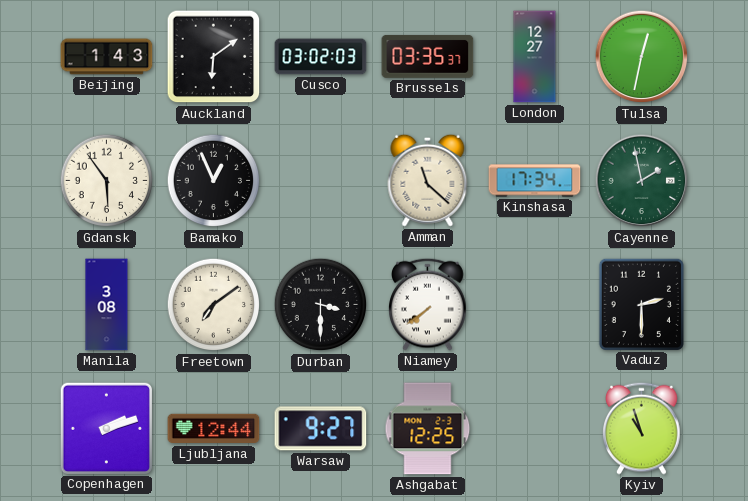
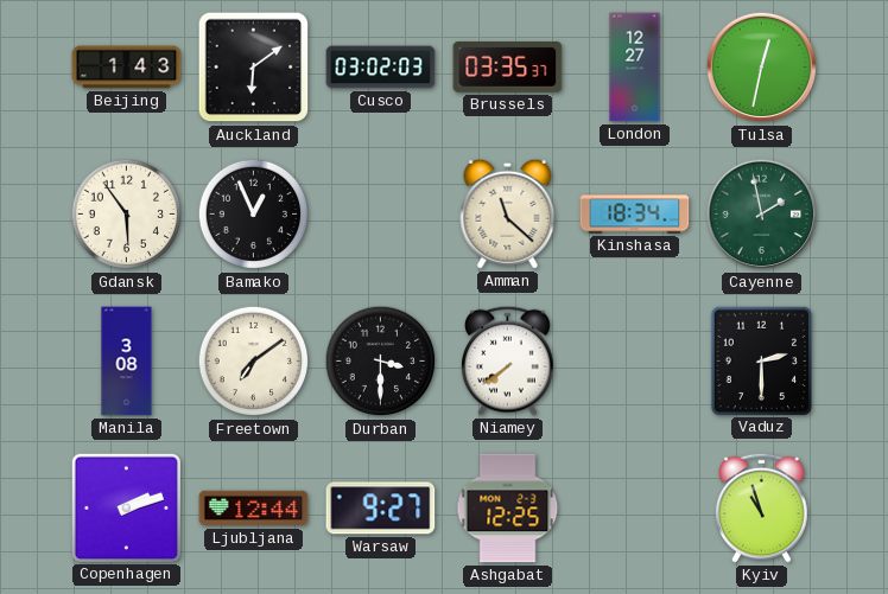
Kinshasa: 17:34 -> 18:34
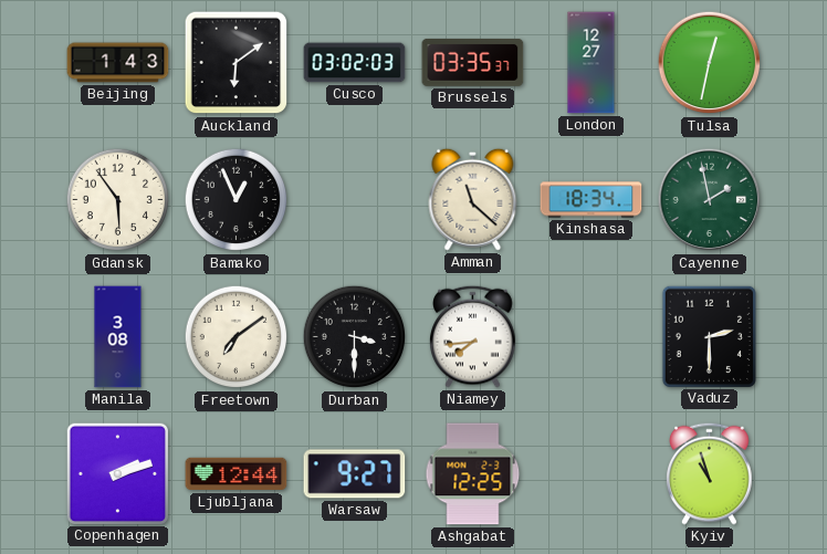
Niamey: 7:39 -> 7:44
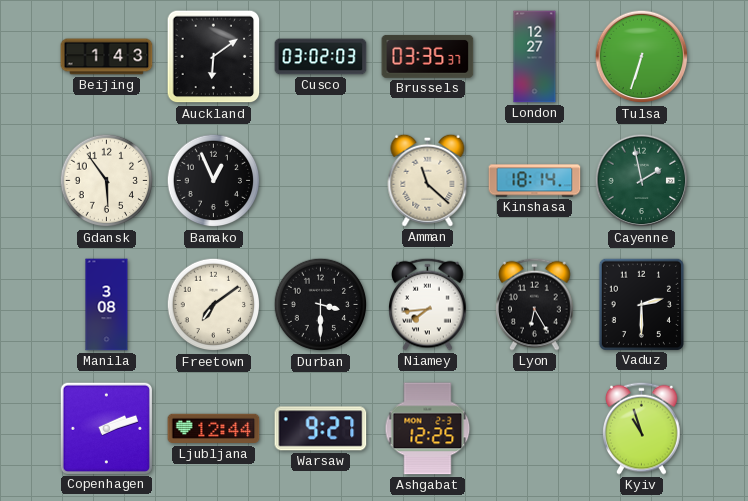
Tulsa: 12:32 -> 6:33
Kinshasa: 18:34 -> 18:14
Lyon: none -> 6:25
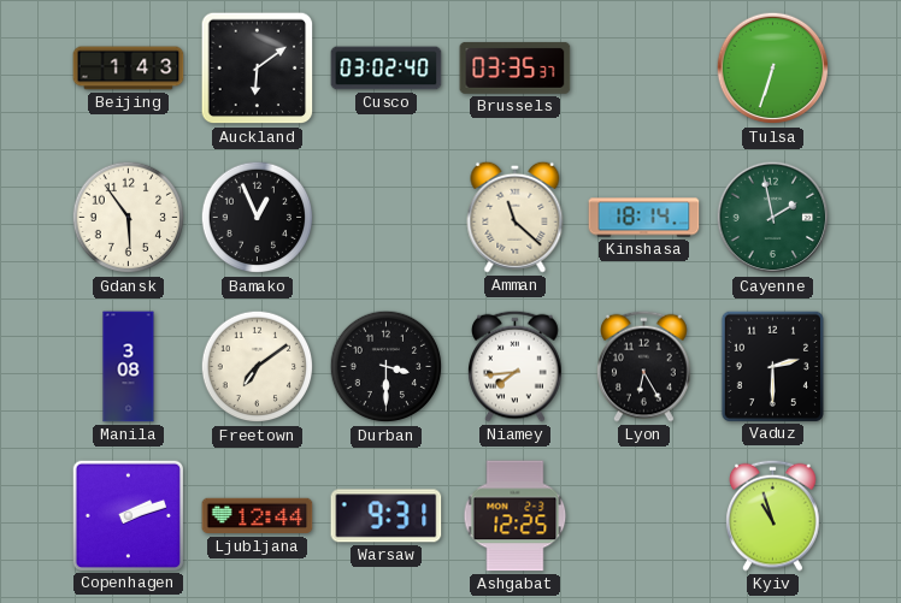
Cusco: 03:02:03 -> 03:02:40
London: 12:27 -> none
Warsaw: 9:27 -> 9:31
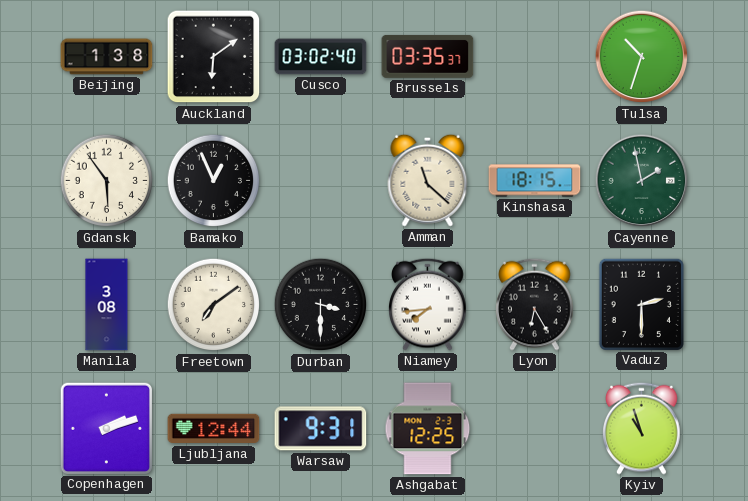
Beijing: 1:43 -> 1:38
Tulsa: 6:33 -> 10:33
Kinshasa: 18:14 -> 18:15
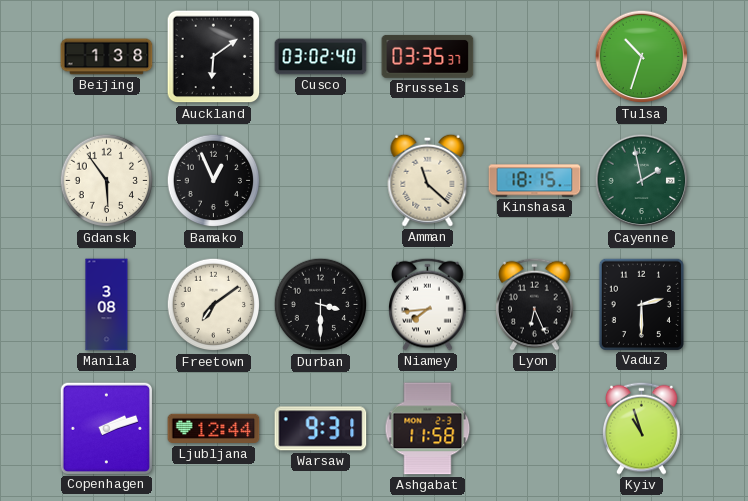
Lyon: 6:25 -> 6:26
Ashgabat: 12:25 -> 11:58
